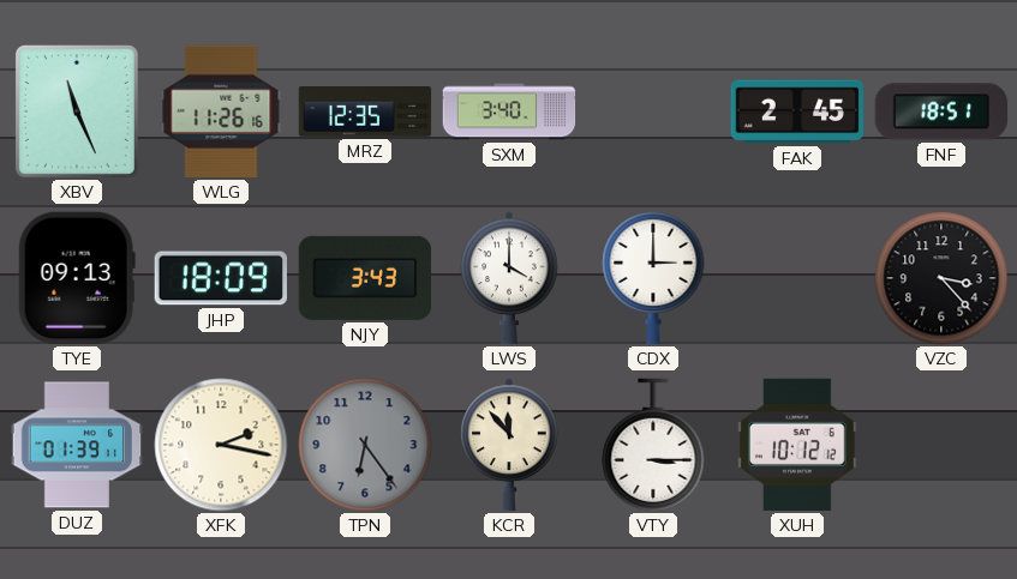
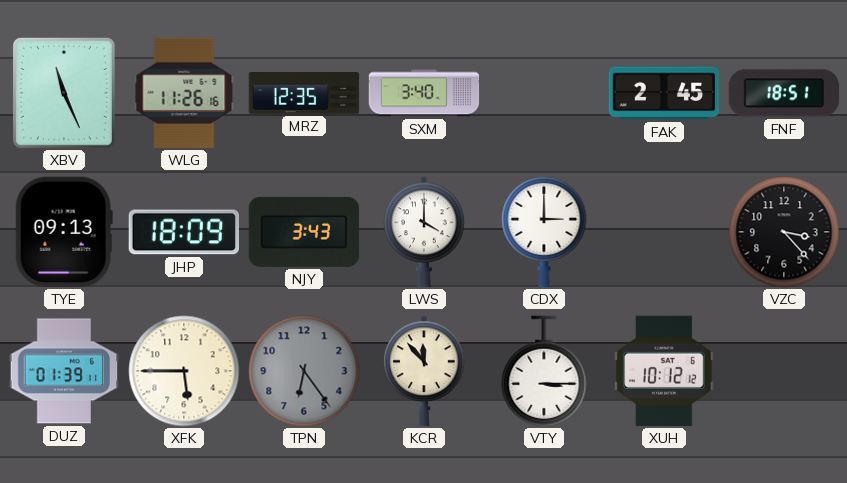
XFK: 2:17 -> 5:45
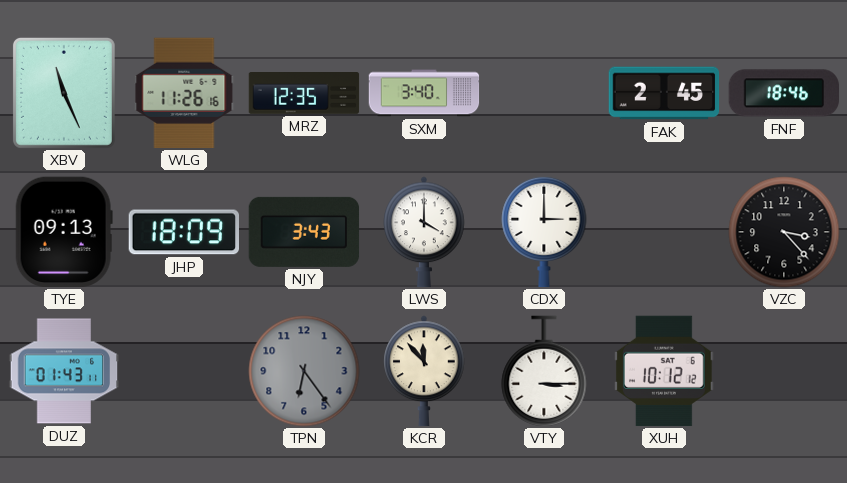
FNF: 18:51 -> 18:46
DUZ: 01:39 -> 01:43
XFK: 5:45 -> none
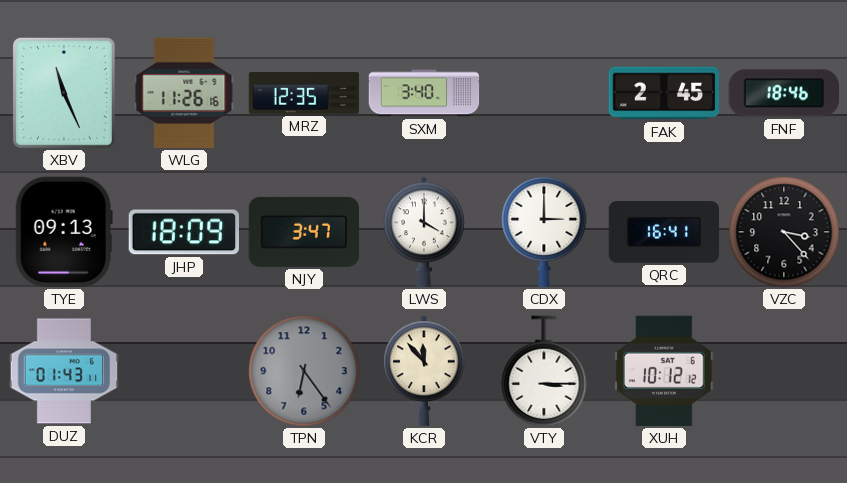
NJY: 3:43 -> 3:47
QRC: none -> 16:41
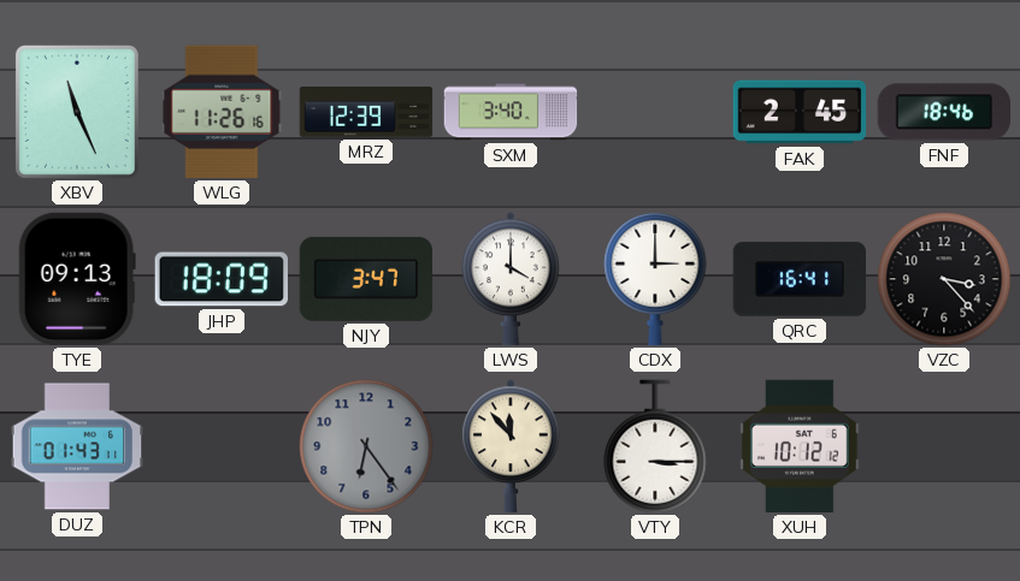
MRZ: 12:35 -> 12:39
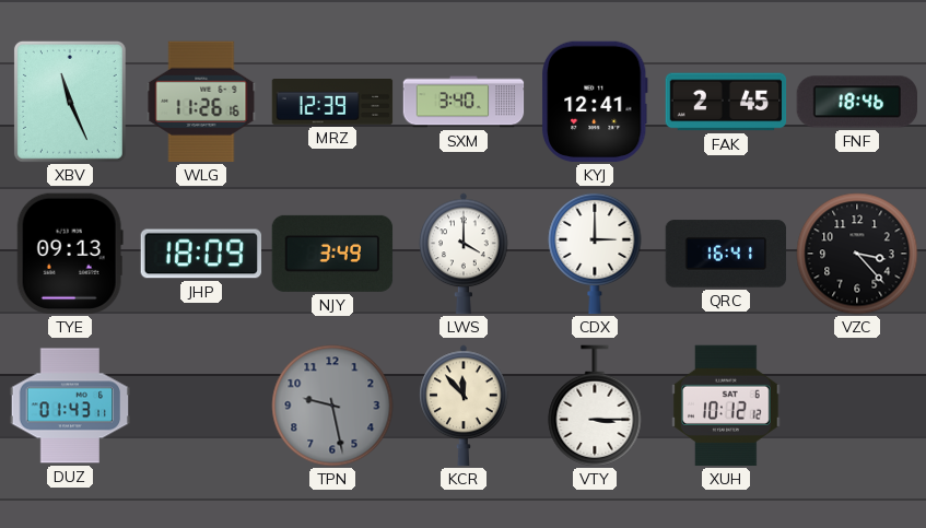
KYJ: none -> 12:41
NJY: 3:47 -> 3:49
TPN: 6:24 -> 9:28
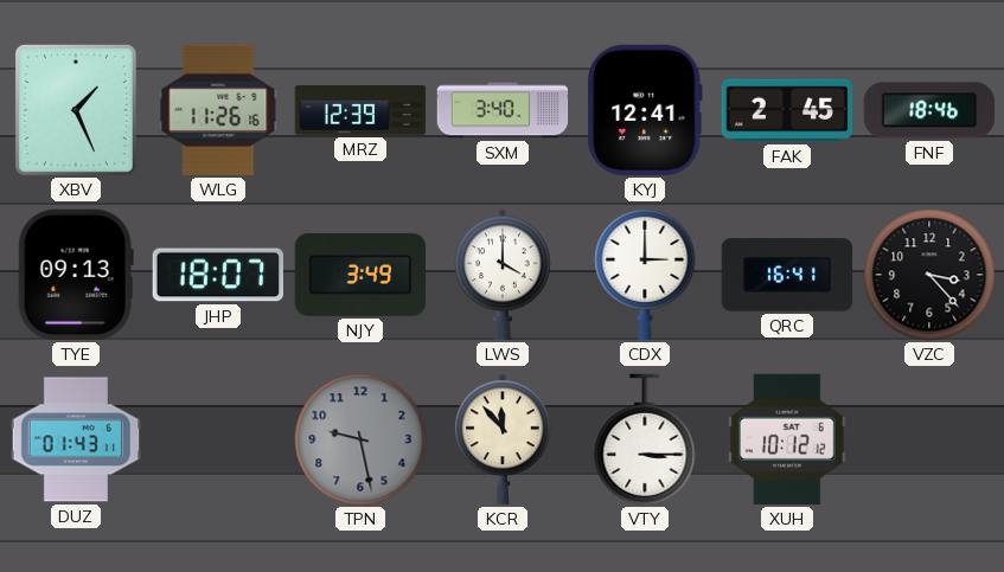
XBV: 11:26 -> 1:26
JHP: 18:09 -> 18:07
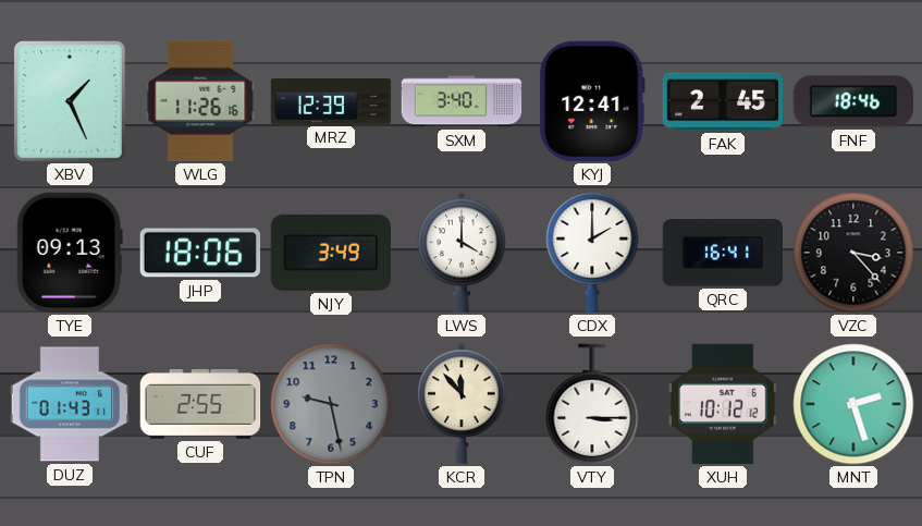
JHP: 18:07 -> 18:06
CDX: 3:00 -> 2:00
CUF: none -> 2:55
MNT: none -> 2:27
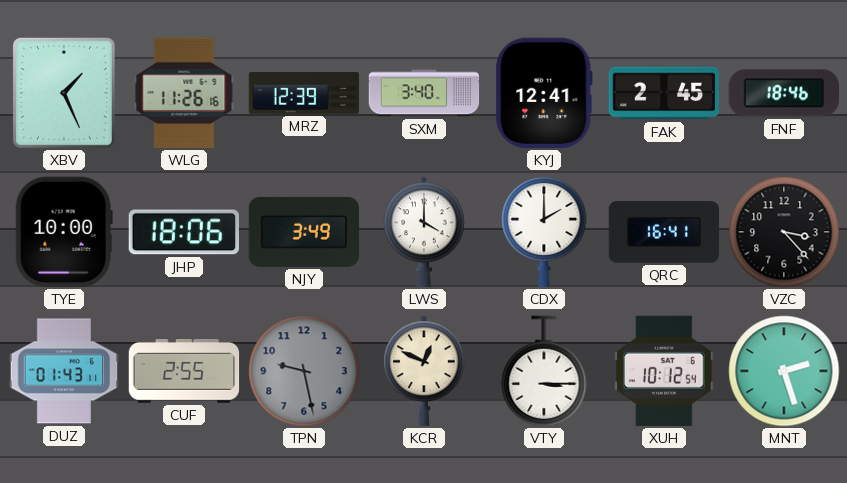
TYE: 09:13 -> 10:00
KCR: 11:53 -> 12:49
XUH: 10:12:12 -> 10:12:54
